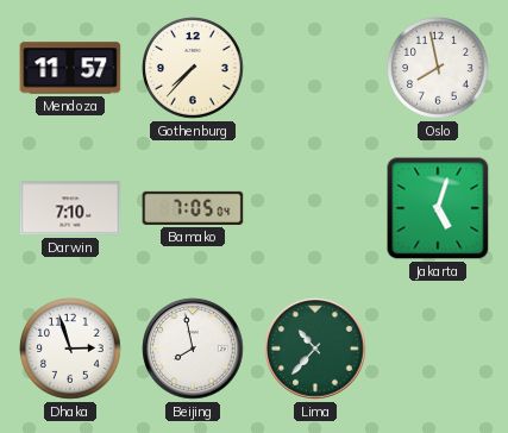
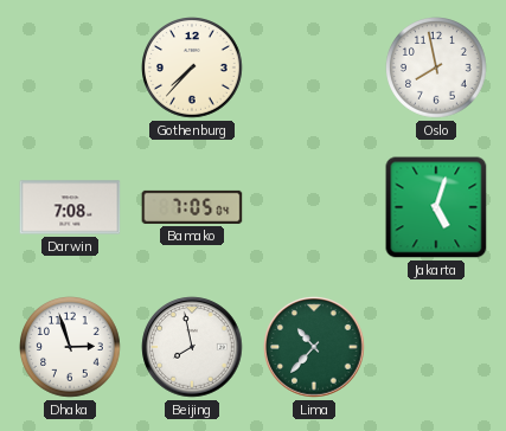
Mendoza: 11:57 -> none
Darwin: 7:10 -> 7:08
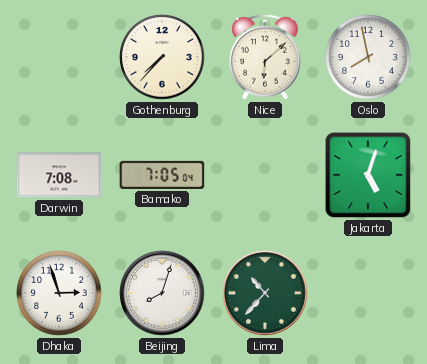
Nice: none -> 6:08
Beijing: 7:58 -> 8:03
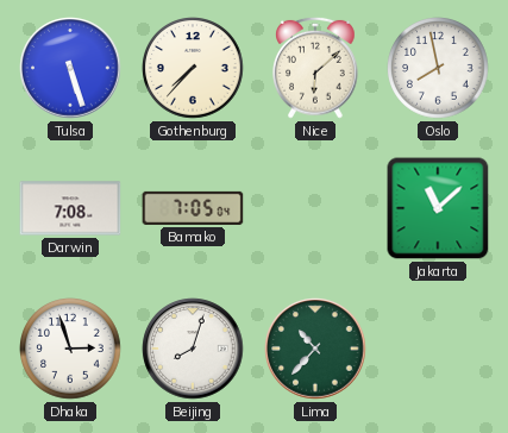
Tulsa: none -> 5:27
Jakarta: 5:03 -> 11:08
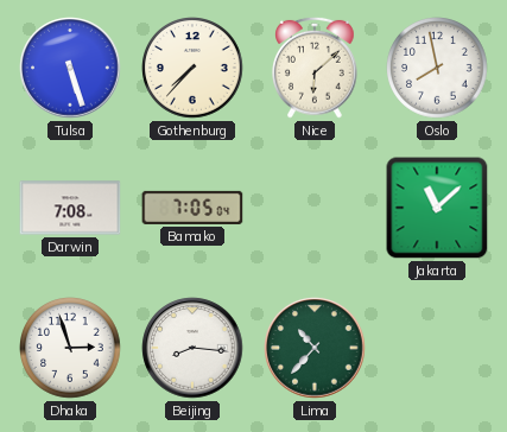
Beijing: 8:03 -> 8:16
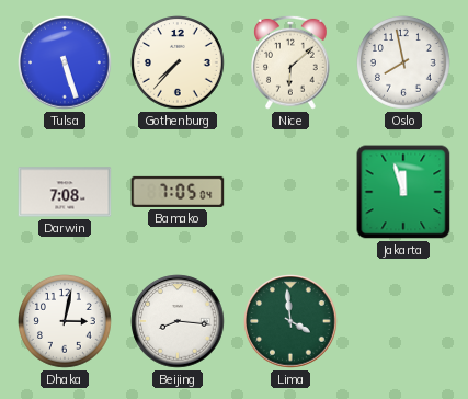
Jakarta: 11:08 -> 11:57
Dhaka: 2:57 -> 3:02
Lima: 10:37 -> 3:59
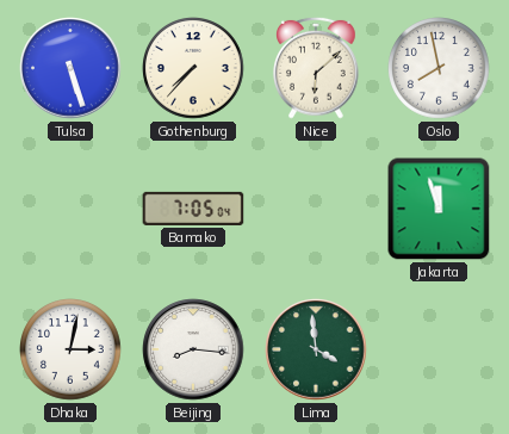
Darwin: 7:08 -> none
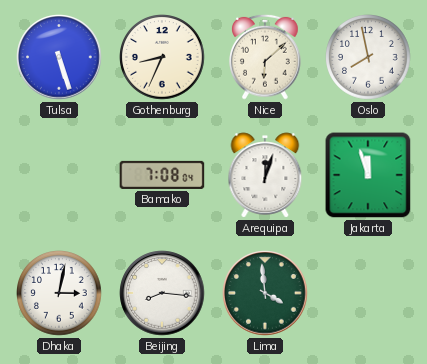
Gothenburg: 7:37 -> 8:34
Bamako: 7:05 -> 7:08
Arequipa: none -> 12:03
